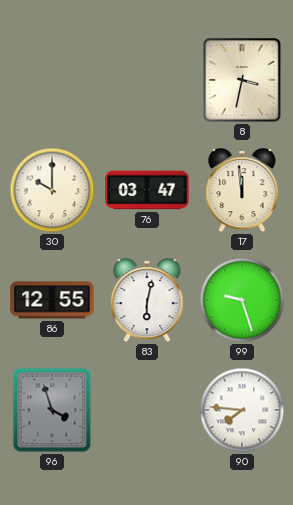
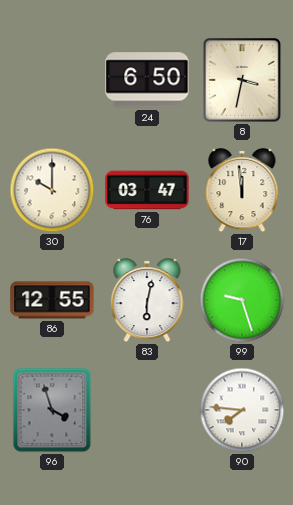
24: none -> 6:50
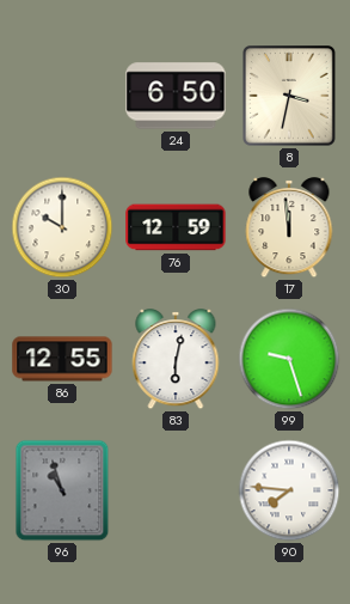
76: 03:47 -> 12:59
96: 3:57 -> 10:57
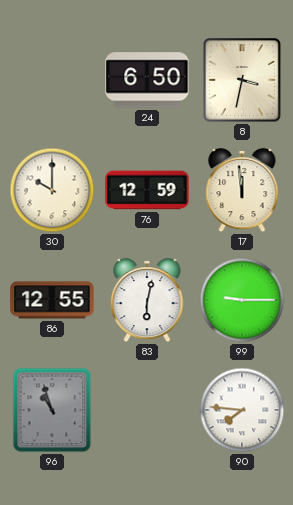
99: 9:27 -> 9:15
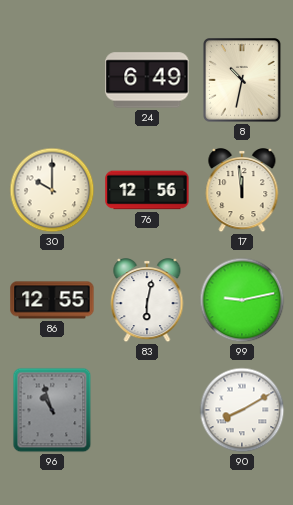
24: 6:50 -> 6:49
8: 3:32 -> 10:32
76: 12:59 -> 12:56
99: 9:15 -> 9:13
90: 7:46 -> 8:10
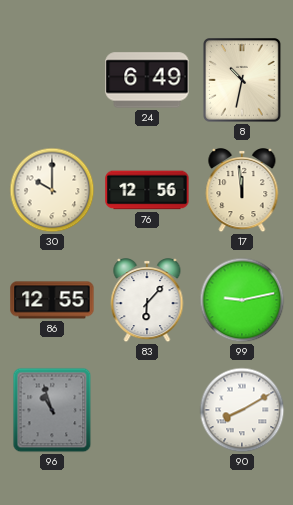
83: 6:02 -> 6:07
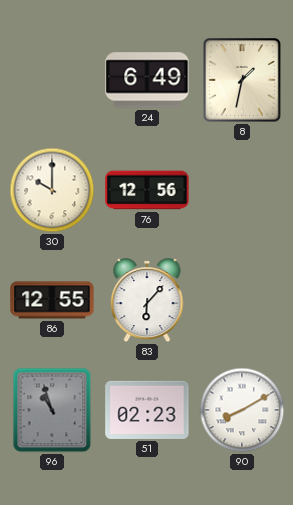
8: 10:32 -> 1:32
17: 11:59 -> none
99: 9:13 -> none
51: none -> 02:23
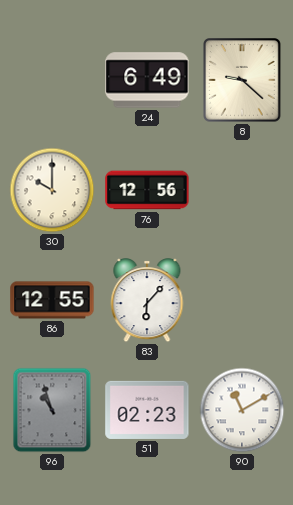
8: 1:32 -> 9:22
90: 8:10 -> 11:10
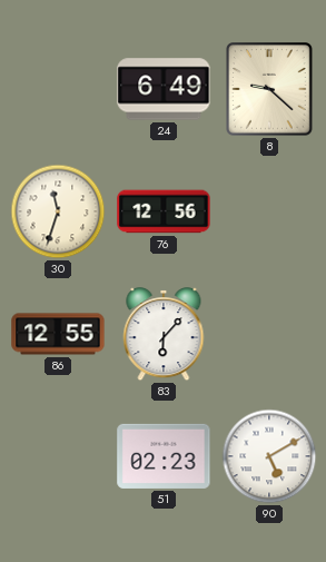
30: 10:00 -> 11:33
96: 10:57 -> none
90: 11:10 -> 5:10
